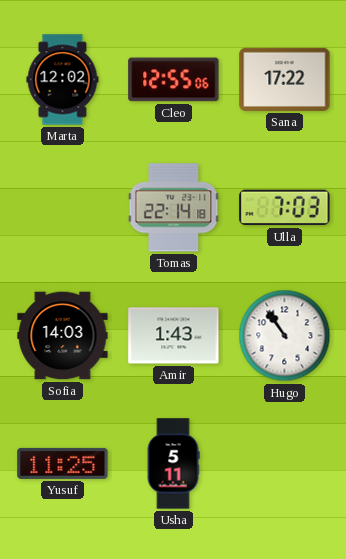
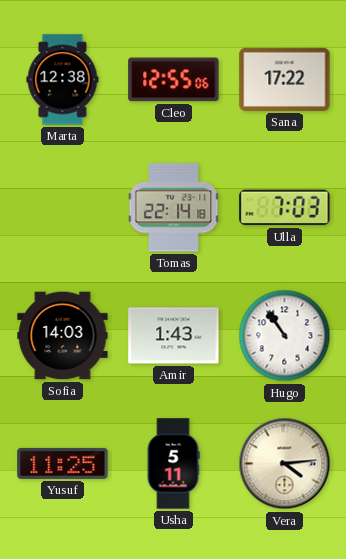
Marta: 12:02 -> 12:38
Vera: none -> 4:14
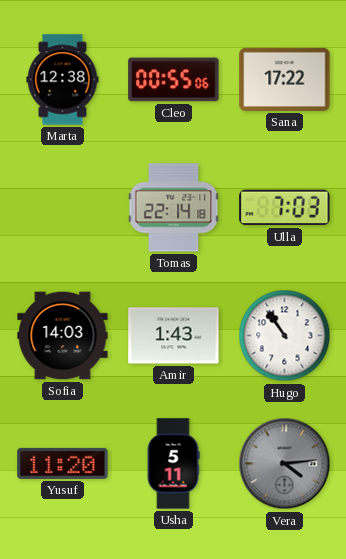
Cleo: 12:55 -> 00:55
Yusuf: 11:25 -> 11:20
Vera dial: cream -> grey
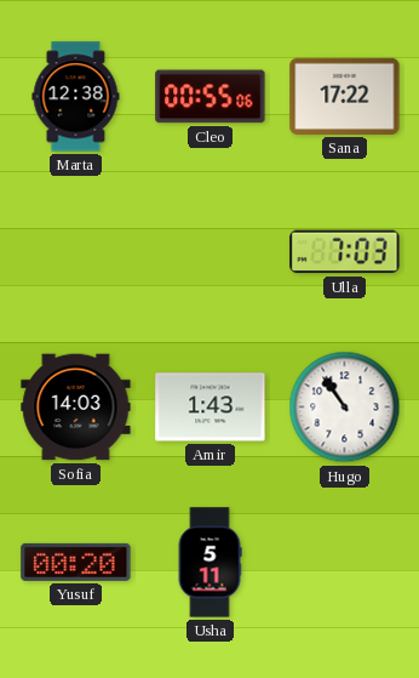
Tomas: 22:14 -> none
Yusuf: 11:20 -> 00:20
Vera: 4:14 -> none
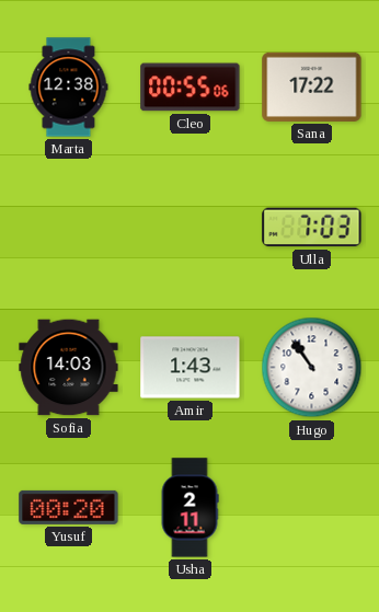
Usha: 5:11 -> 2:11
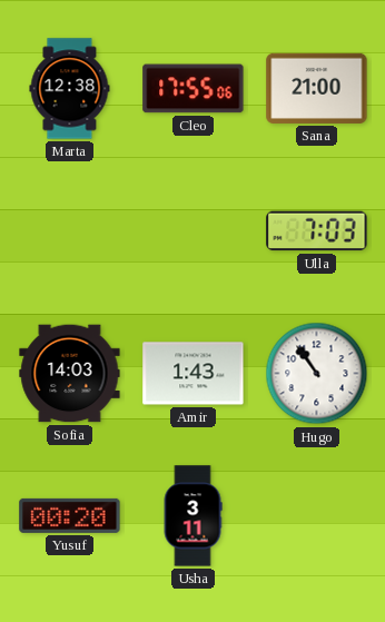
Cleo: 00:55 -> 17:55
Sana: 17:22 -> 21:00
Usha: 2:11 -> 3:11
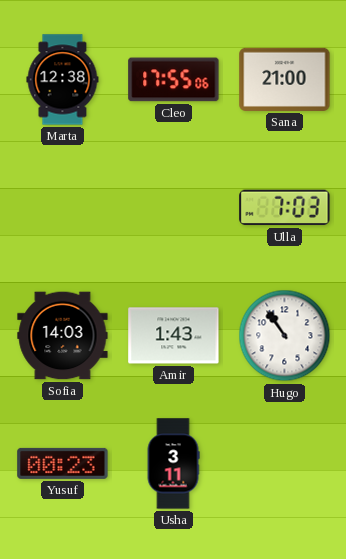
Yusuf: 00:20 -> 00:23
